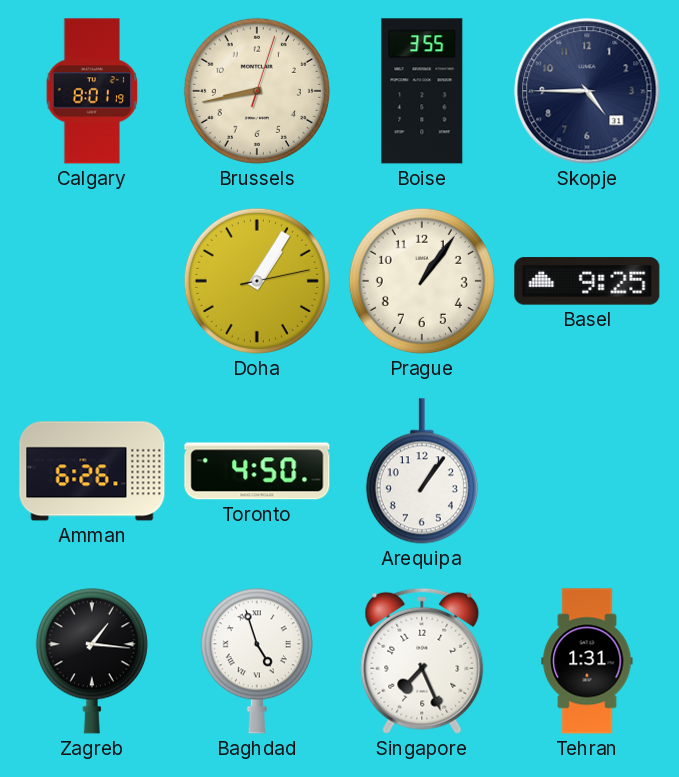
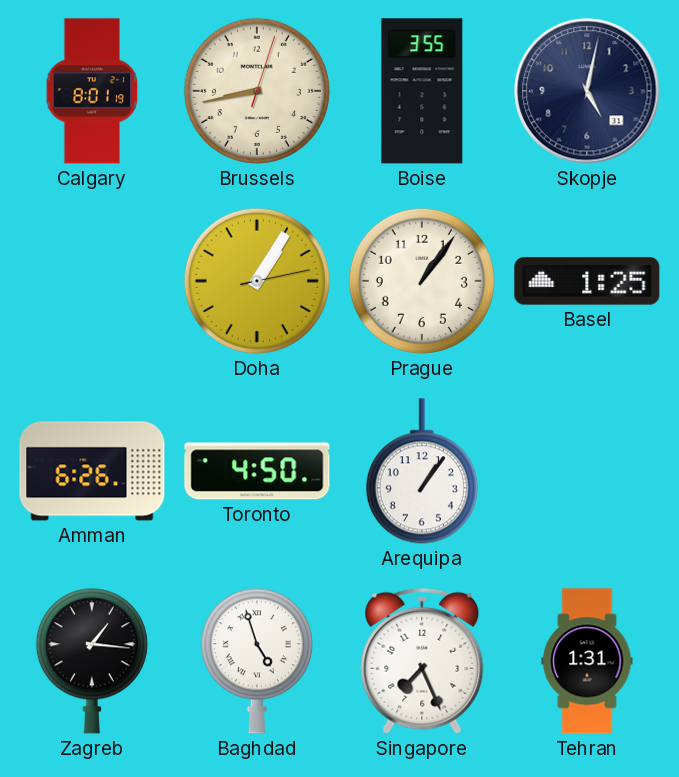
Skopje: 4:45 -> 5:02
Basel: 9:25 -> 1:25
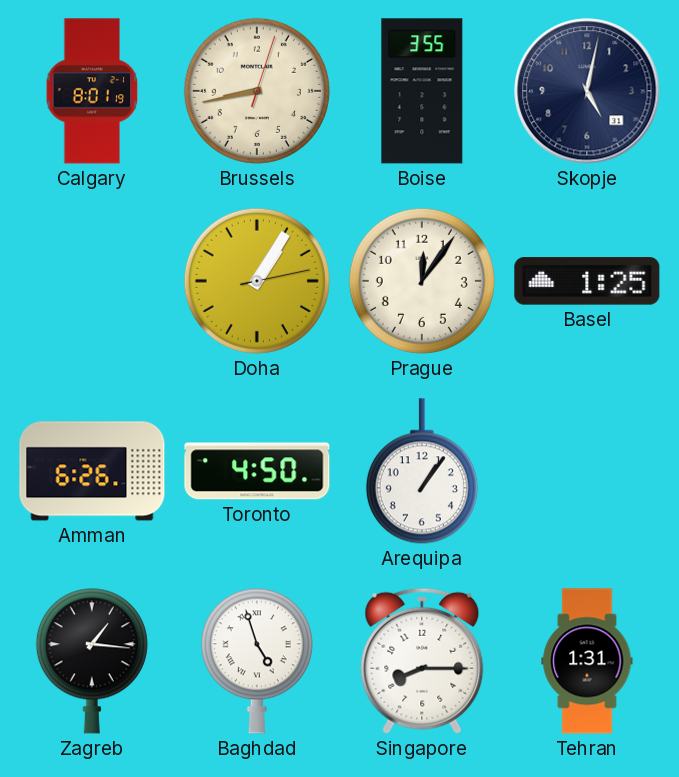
Prague: 1:06 -> 12:06
Singapore: 7:26 -> 8:15
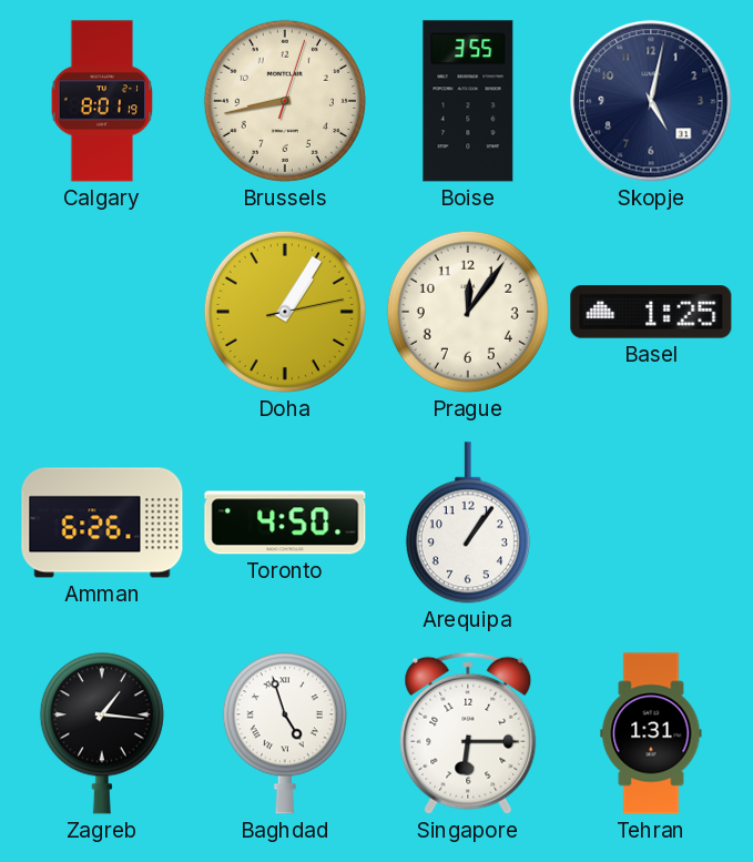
Singapore: 8:15 -> 6:15
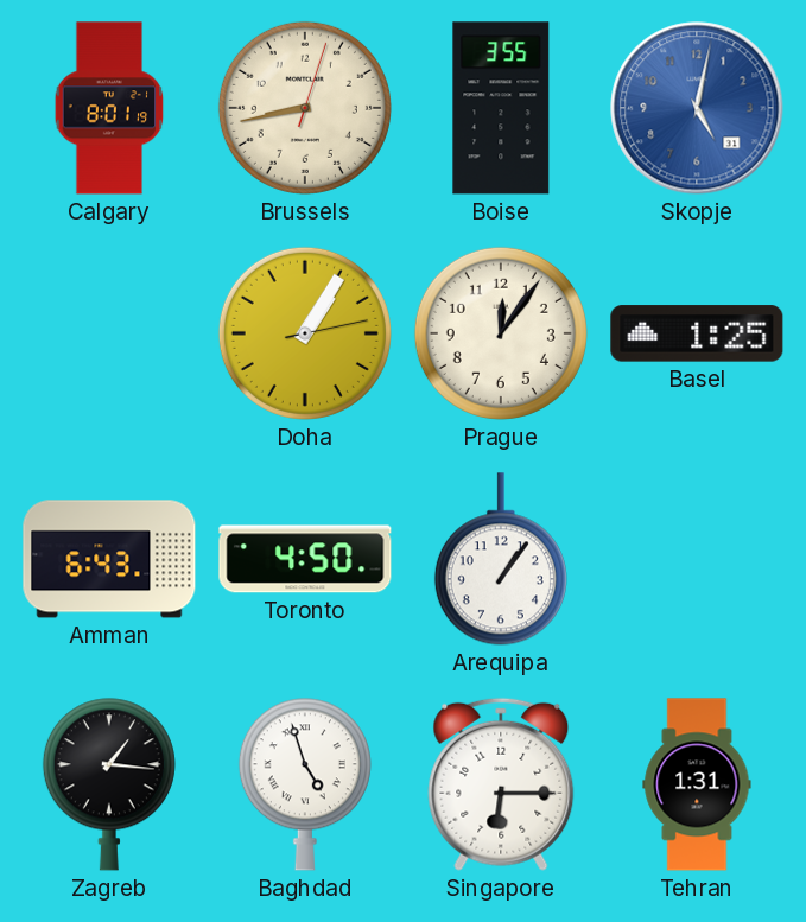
Skopje dial: navy -> blue
Amman: 6:26 -> 6:43
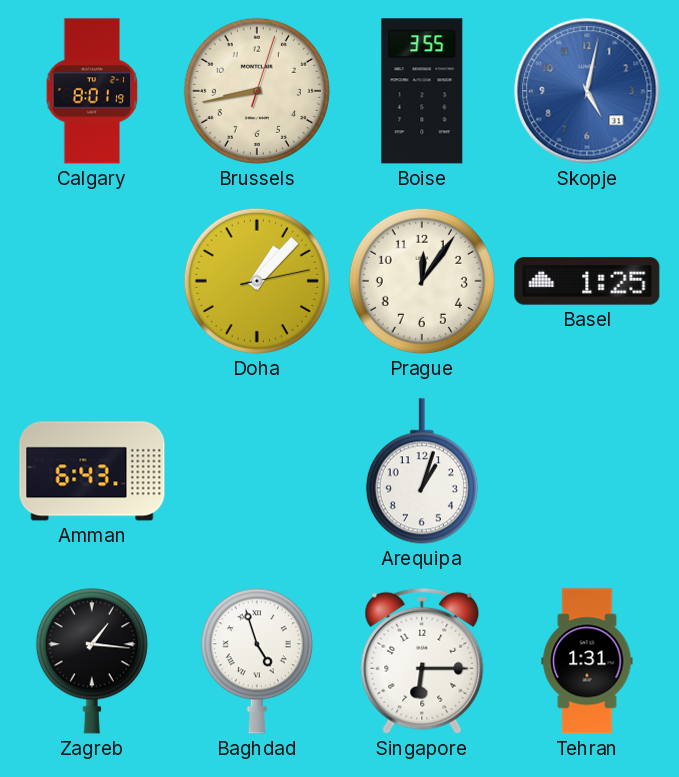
Doha: 1:05 -> 1:07
Toronto: 4:50 -> none
Arequipa: 1:06 -> 1:03
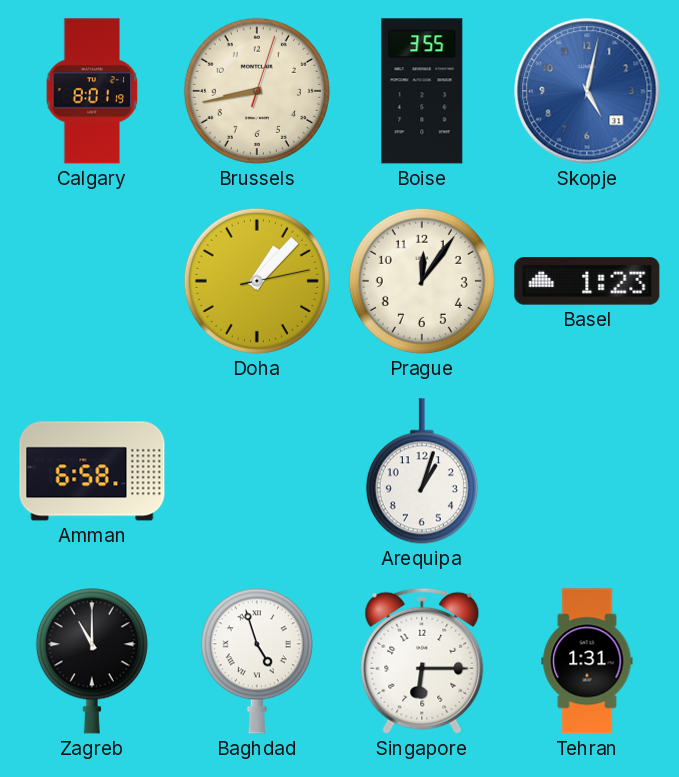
Basel: 1:25 -> 1:23
Amman: 6:43 -> 6:58
Zagreb: 1:16 -> 11:00
